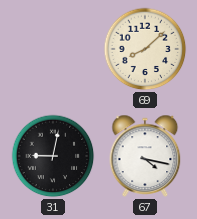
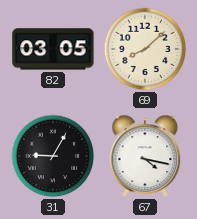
82: none -> 03:05
31: 9:02 -> 9:05
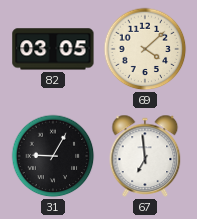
69: 8:08 -> 4:08
67: 4:17 -> 6:59
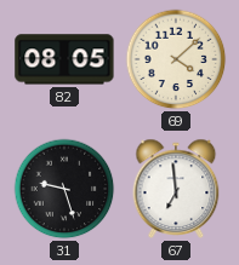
82: 03:05 -> 08:05
31: 9:05 -> 9:27
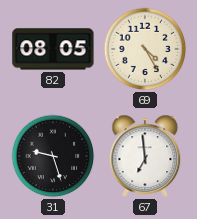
69: 4:08 -> 4:25
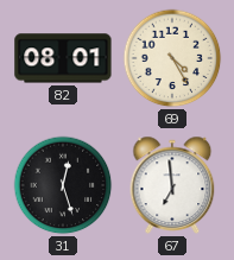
82: 08:05 -> 08:01
31: 9:27 -> 12:27
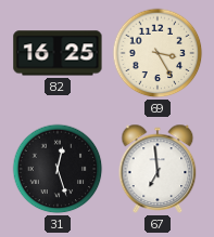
82: 08:01 -> 16:25
69: 4:25 -> 3:25
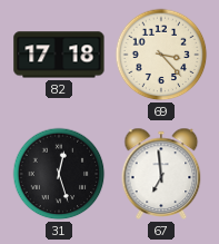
82: 16:25 -> 17:18
69: 3:25 -> 3:23
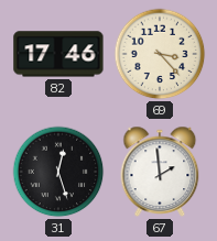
82: 17:18 -> 17:46
67: 6:59 -> 1:59
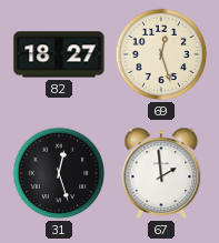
82: 17:46 -> 18:27
69: 3:23 -> 12:27
